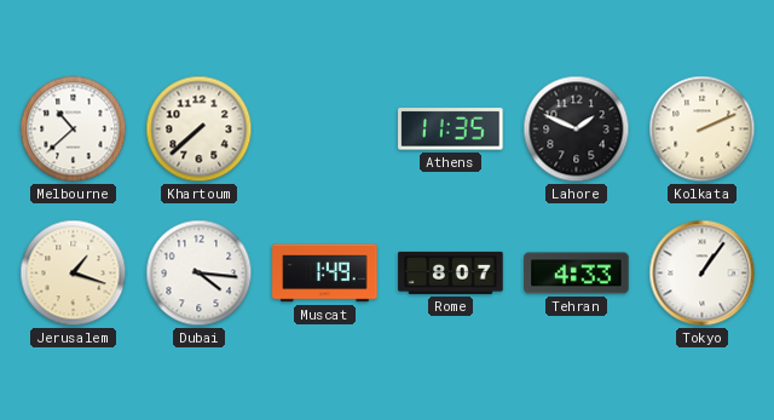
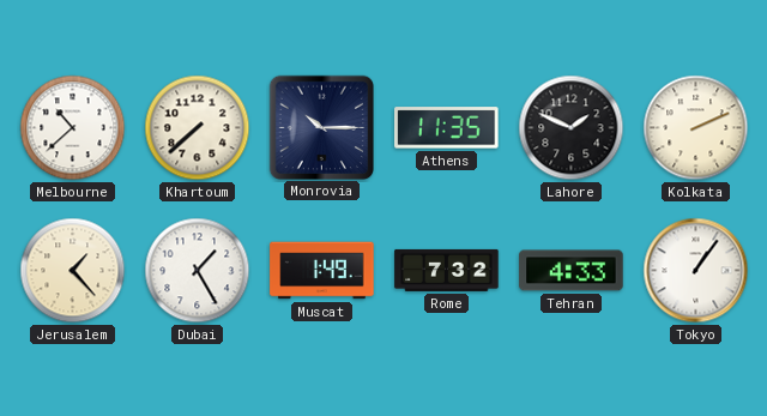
Monrovia: none -> 10:15
Jerusalem: 1:18 -> 1:23
Dubai: 4:16 -> 1:25
Rome: 8:07 -> 7:32
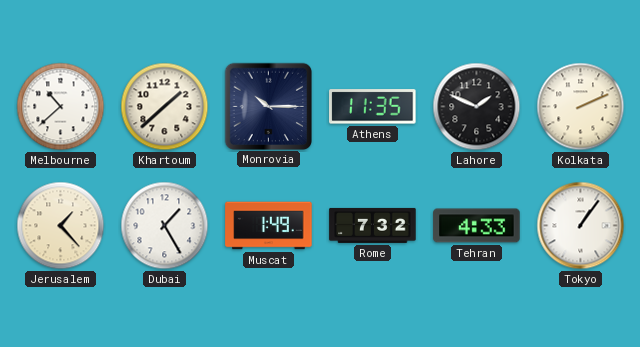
Khartoum: 7:38 -> 1:38
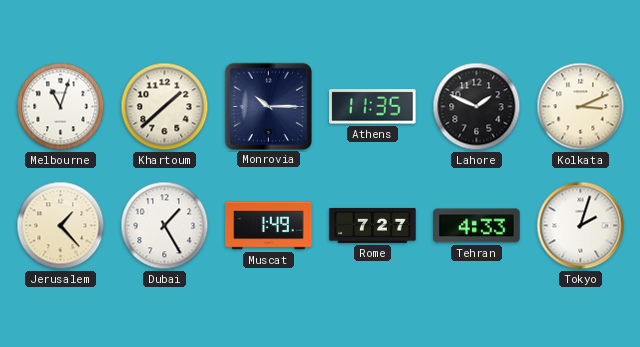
Melbourne: 10:38 -> 11:03
Kolkata: 2:11 -> 3:11
Rome: 7:32 -> 7:27
Tokyo: 1:06 -> 2:03
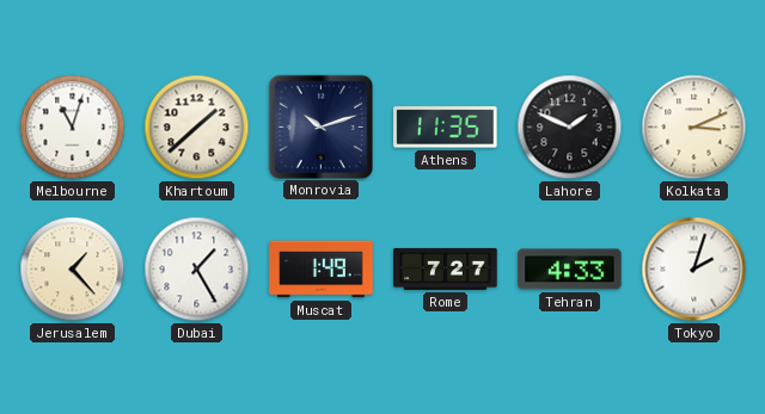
Monrovia: 10:15 -> 10:12
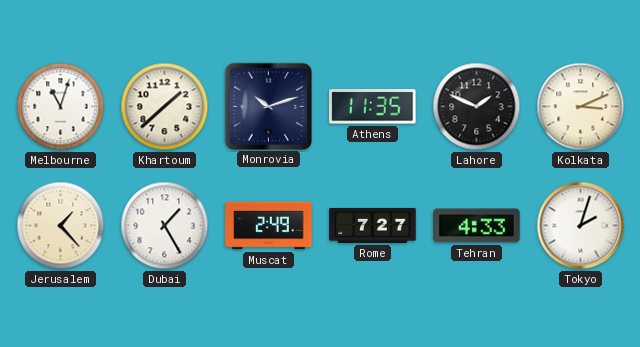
Muscat: 1:49 -> 2:49
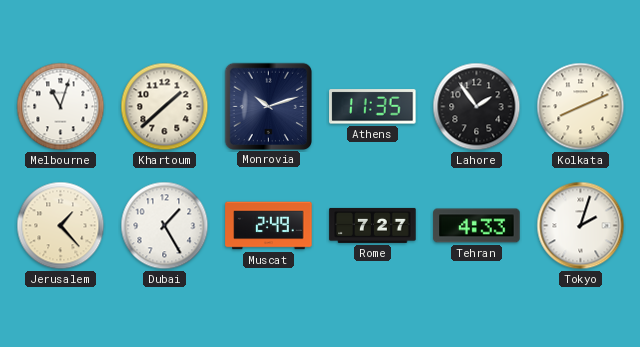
Lahore: 1:49 -> 1:54
Kolkata: 3:11 -> 8:11
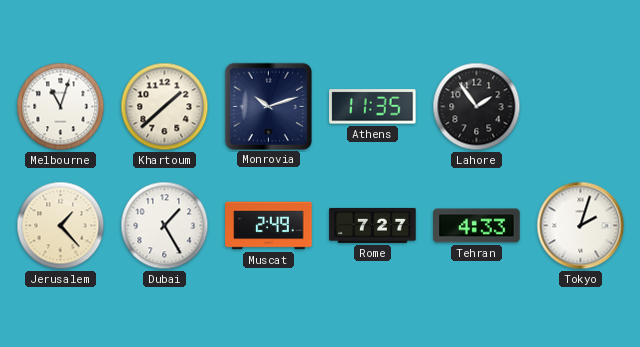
Kolkata: 8:11 -> none
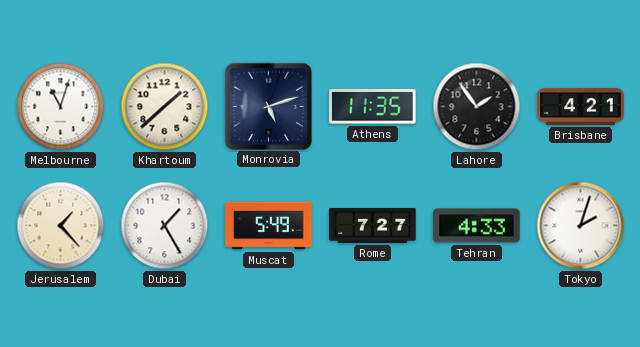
Monrovia: 10:12 -> 5:12
Brisbane: none -> 4:21
Muscat: 2:49 -> 5:49
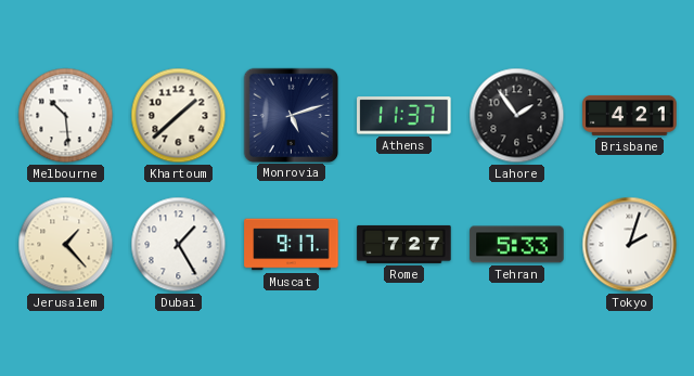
Melbourne: 11:03 -> 10:29
Athens: 11:35 -> 11:37
Muscat: 5:49 -> 9:17
Tehran: 4:33 -> 5:33
